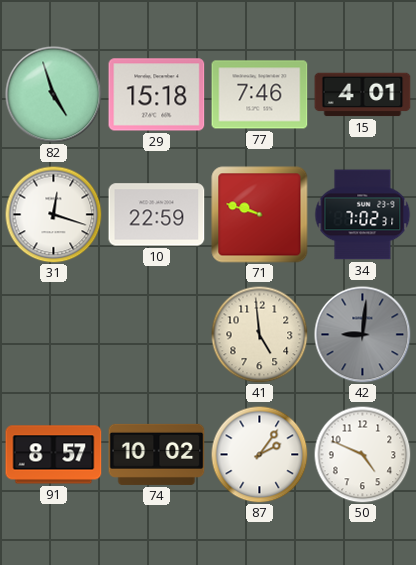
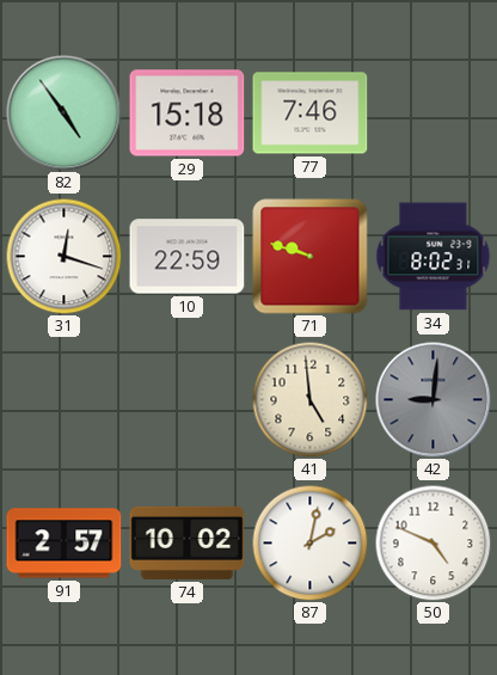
82: 4:57 -> 4:54
15: 4:01 -> none
34: 7:02 -> 8:02
91: 8:57 -> 2:57
87: 2:06 -> 2:02
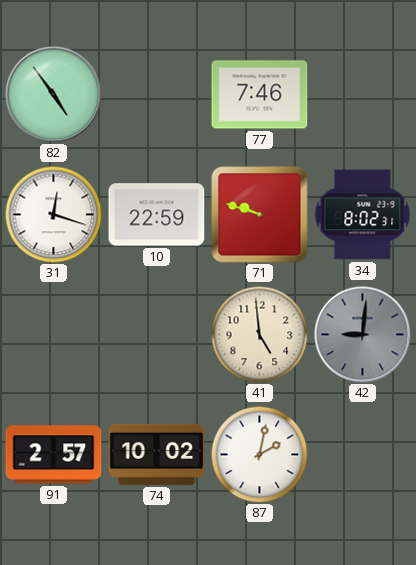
29: 15:18 -> none
50: 4:49 -> none
